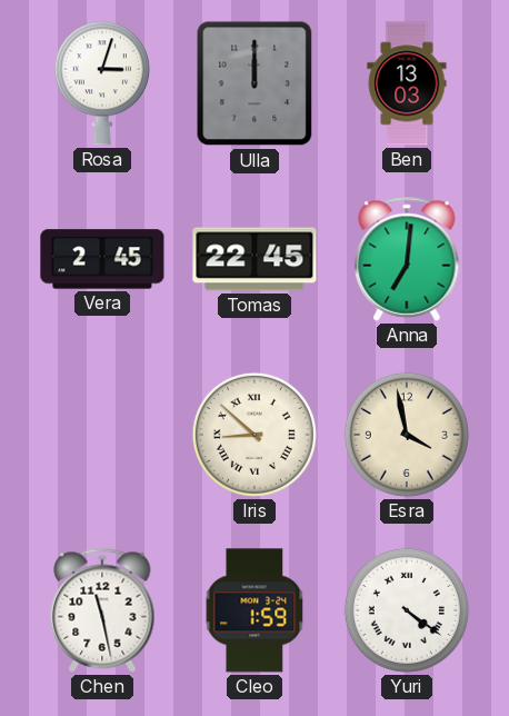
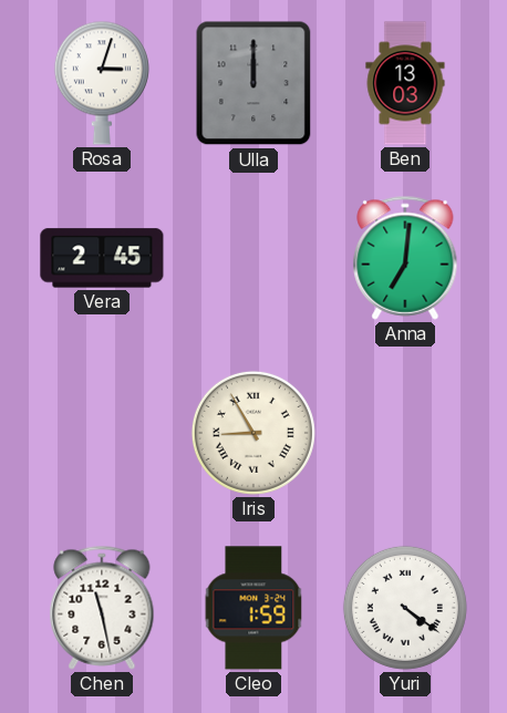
Tomas: 22:45 -> none
Iris: 8:52 -> 8:55
Esra: 3:58 -> none
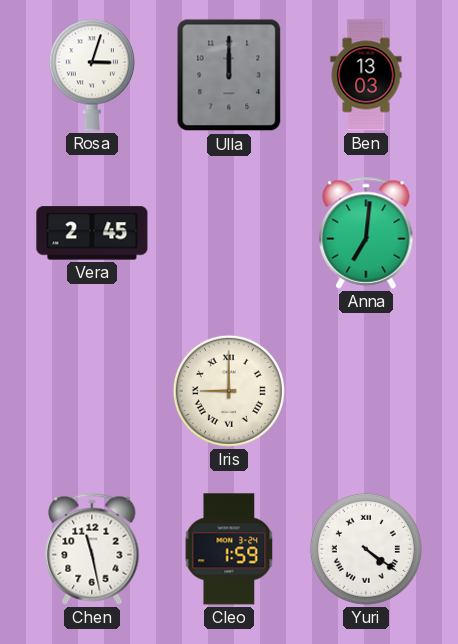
Iris: 8:55 -> 9:00
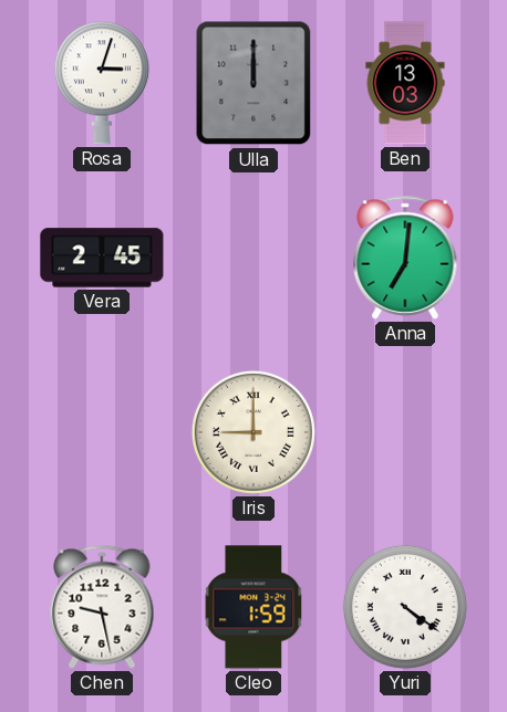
Chen: 11:28 -> 9:28
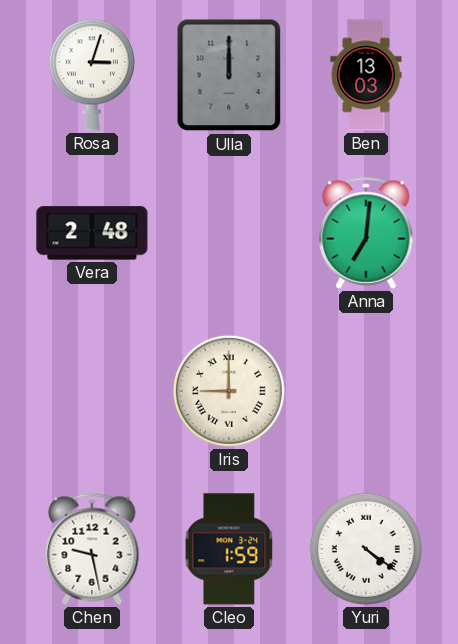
Vera: 2:45 -> 2:48
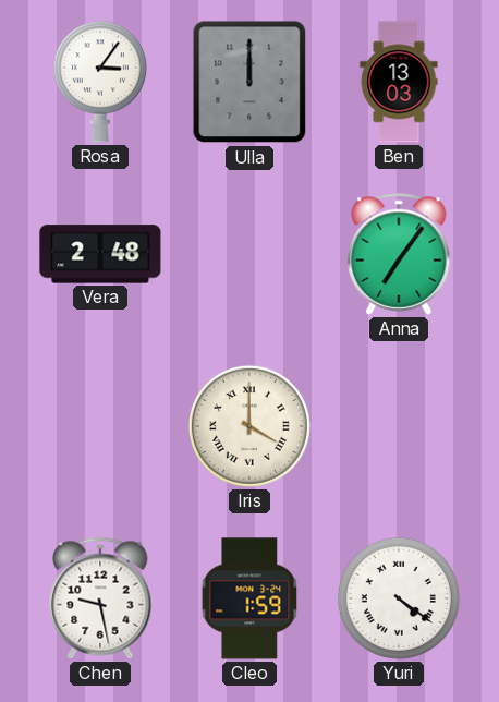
Rosa: 3:03 -> 3:06
Anna: 7:01 -> 7:06
Iris: 9:00 -> 4:00
